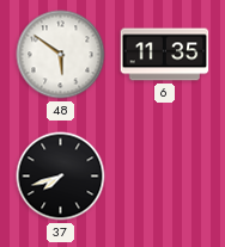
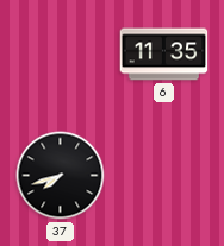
48: 5:51 -> none
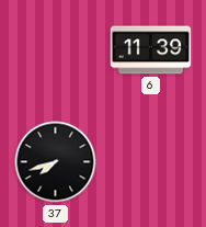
6: 11:35 -> 11:39
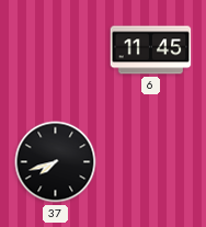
6: 11:39 -> 11:45
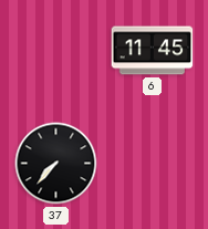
37: 7:42 -> 7:37
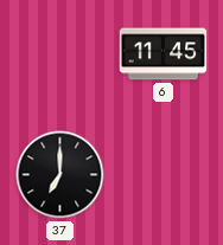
37: 7:37 -> 7:00
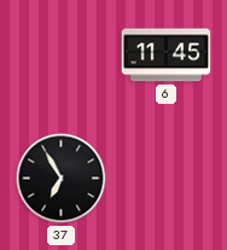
37: 7:00 -> 6:55
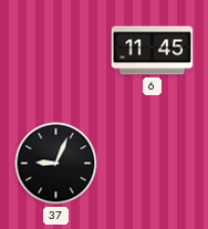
37: 6:55 -> 9:04
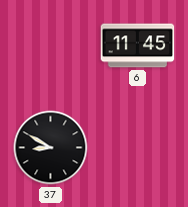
37: 9:04 -> 8:50
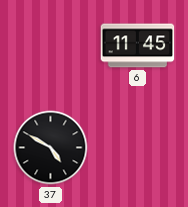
37: 8:50 -> 4:50
